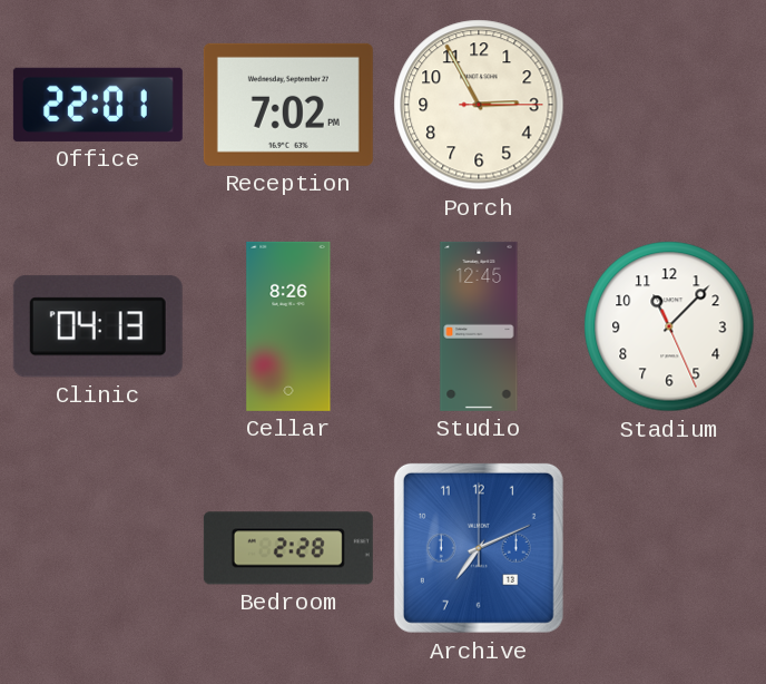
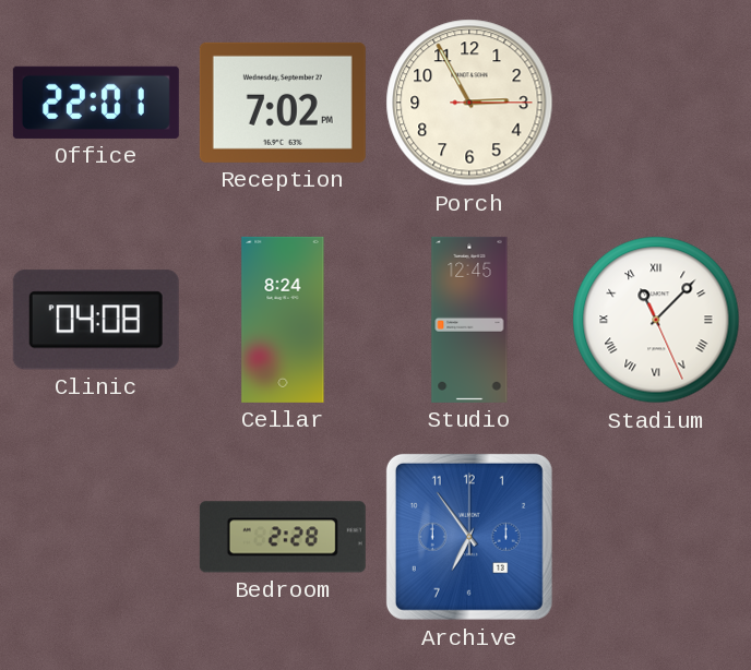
Clinic: 04:13 -> 04:08
Cellar: 8:26 -> 8:24
Stadium numerals: Arabic -> Roman
Archive: 7:11 -> 6:54
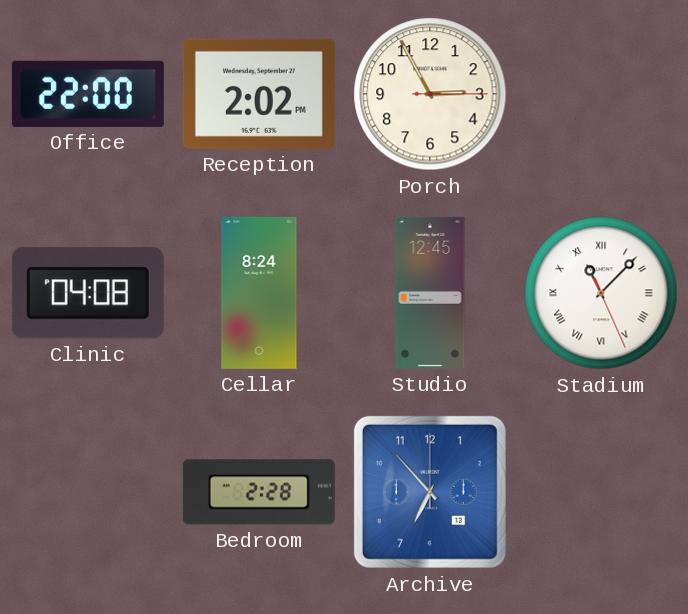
Office: 22:01 -> 22:00
Reception: 7:02 -> 2:02
Archive: 6:54 -> 6:53
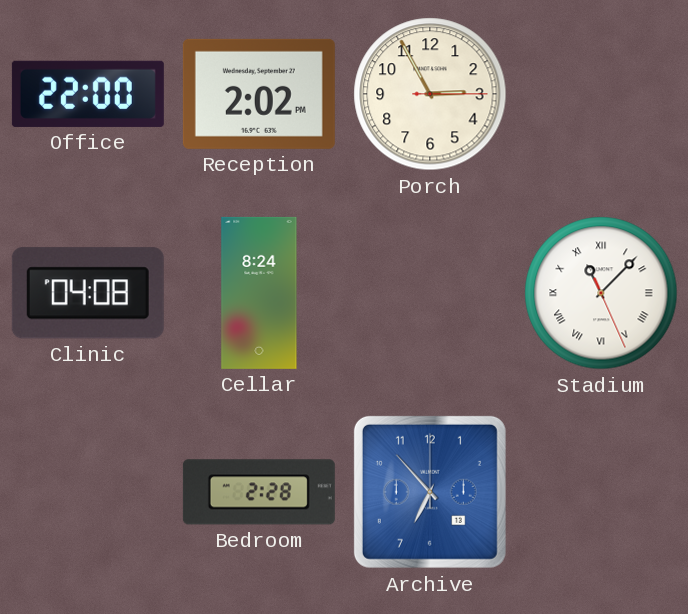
Studio: 12:45 -> none
